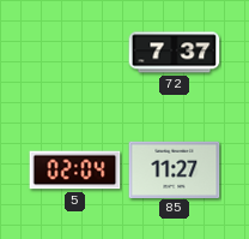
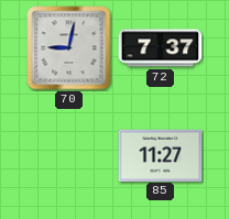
70: none -> 9:02
5: 02:04 -> none
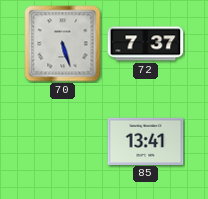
70: 9:02 -> 5:27
85: 11:27 -> 13:41
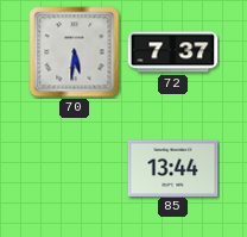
70: 5:27 -> 5:31
85: 13:41 -> 13:44
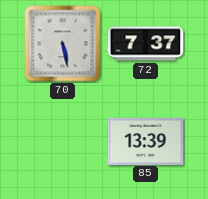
70: 5:31 -> 5:28
85: 13:44 -> 13:39
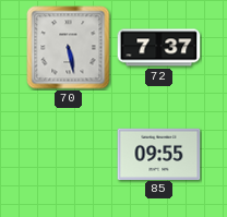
85: 13:39 -> 09:55
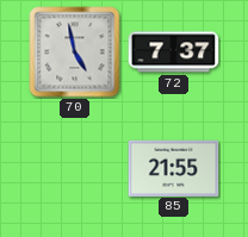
70: 5:28 -> 4:58
85: 09:55 -> 21:55
